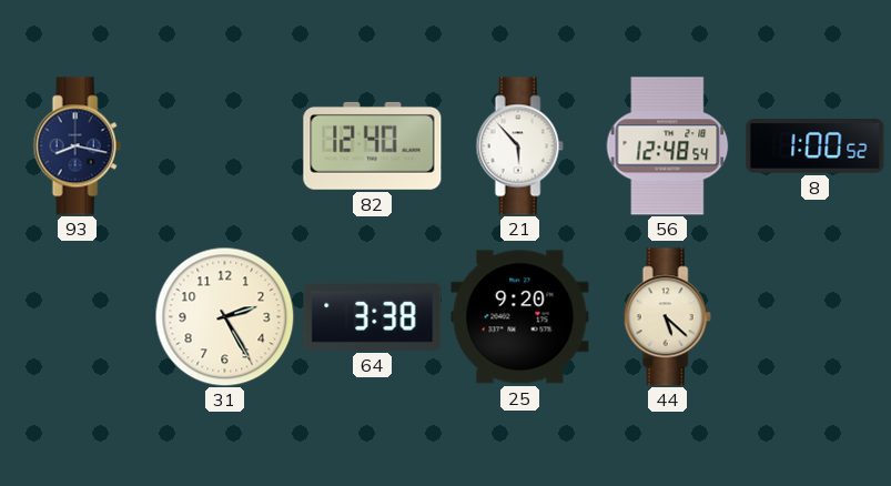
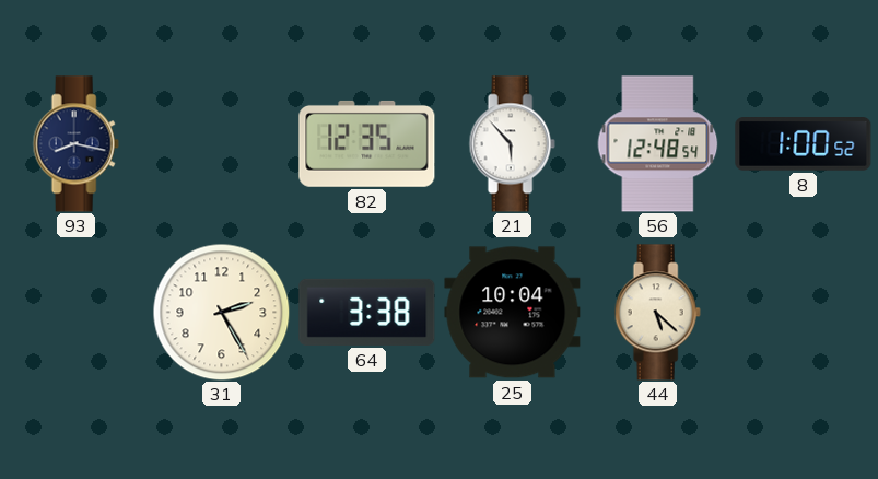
82: 12:40 -> 12:35
25: 9:20 -> 10:04
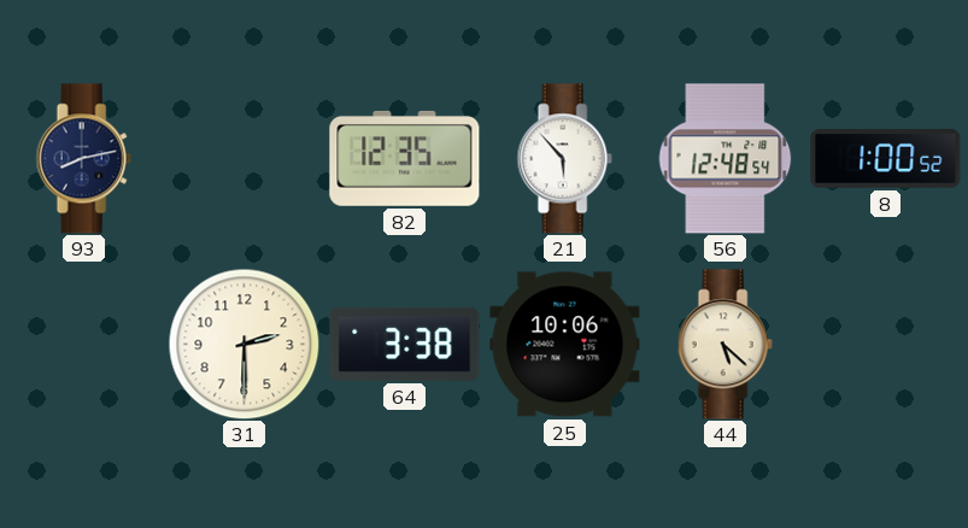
93: 8:17 -> 8:13
31: 2:25 -> 2:30
25: 10:04 -> 10:06
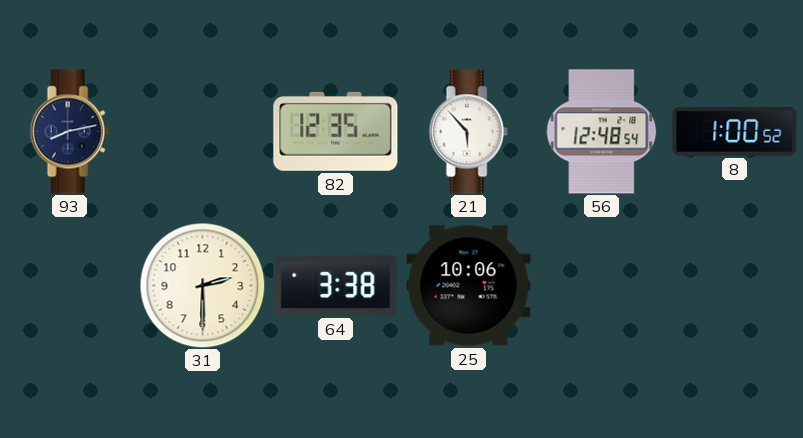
44: 5:22 -> none
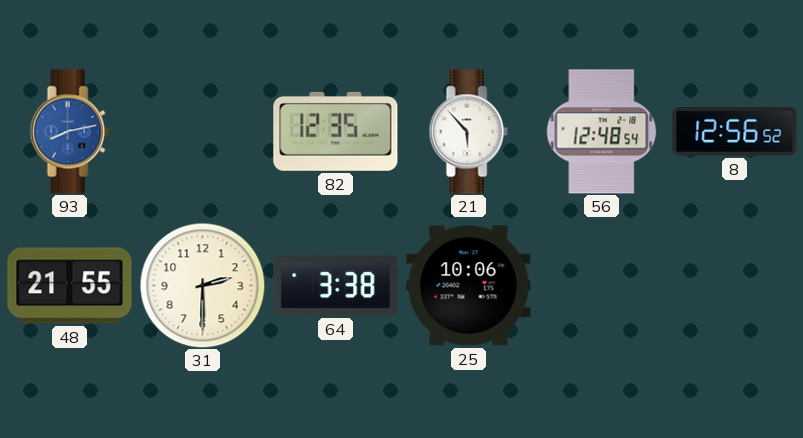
93 dial: navy -> blue
8: 1:00 -> 12:56
48: none -> 21:55
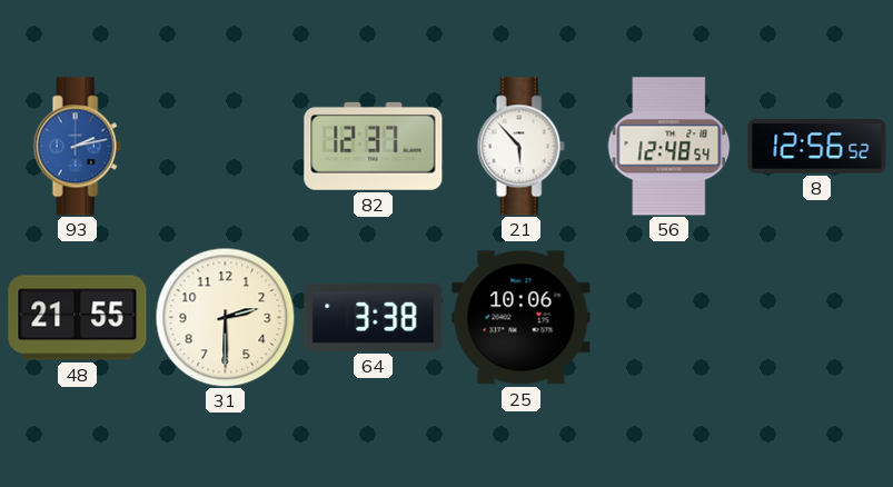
93: 8:13 -> 2:13
82: 12:35 -> 12:37
